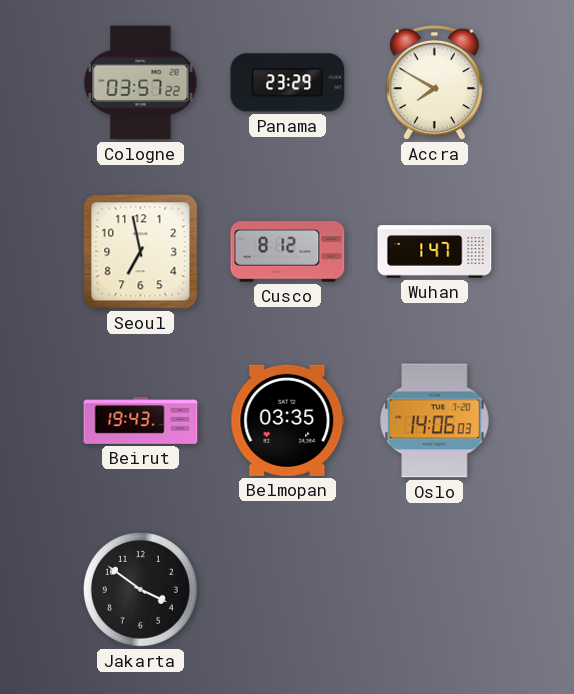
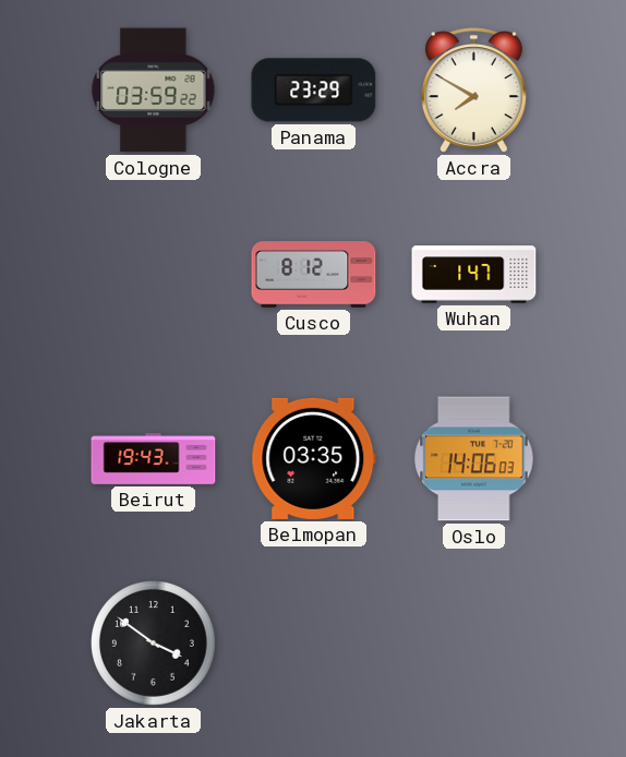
Cologne: 03:57 -> 03:59
Seoul: 6:58 -> none
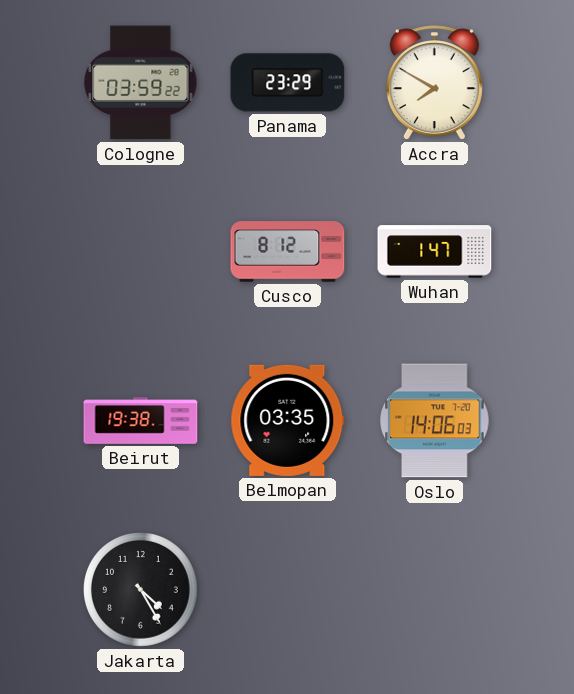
Beirut: 19:43 -> 19:38
Jakarta: 3:51 -> 4:25
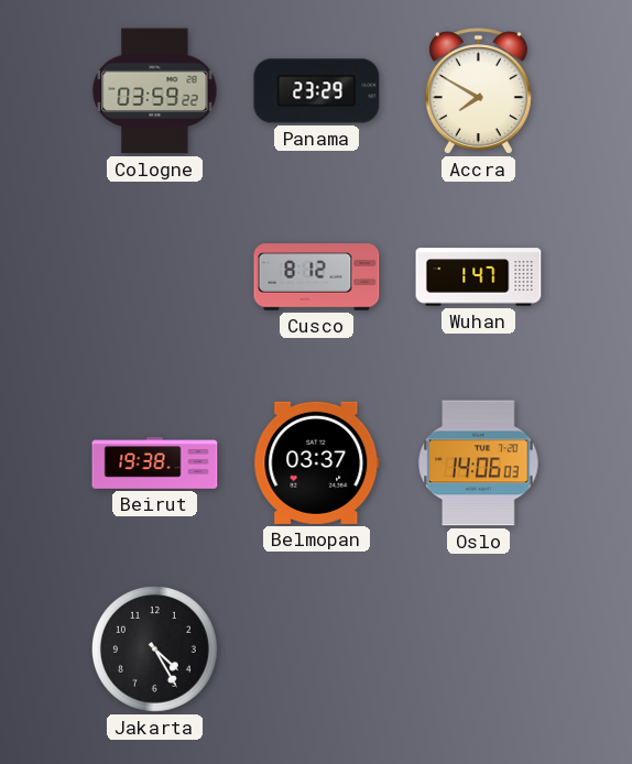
Belmopan: 03:35 -> 03:37
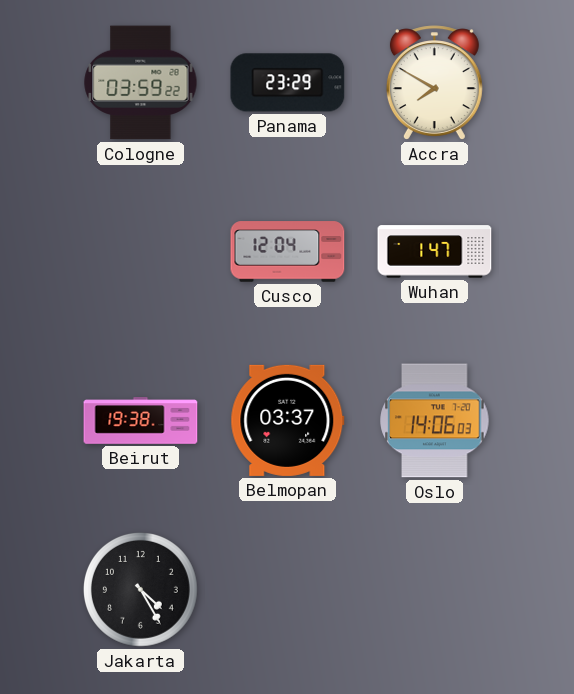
Cusco: 8:12 -> 12:04
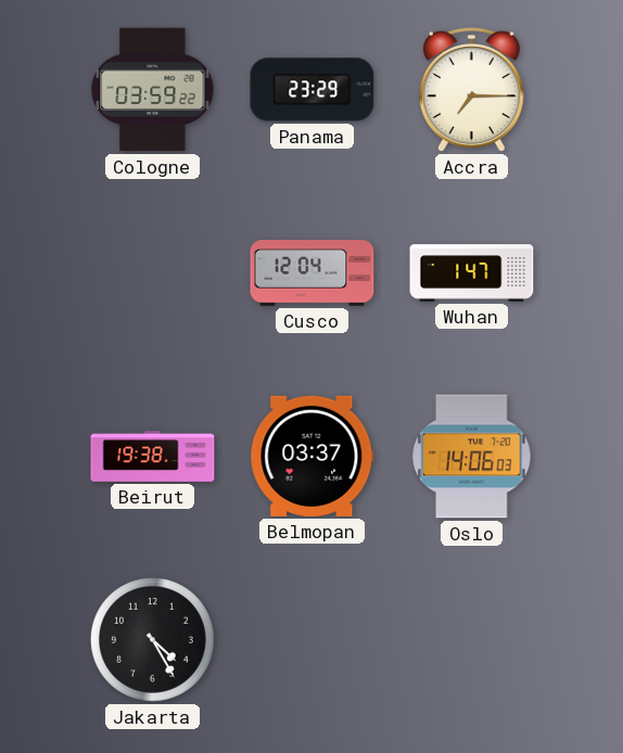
Accra: 7:50 -> 7:15
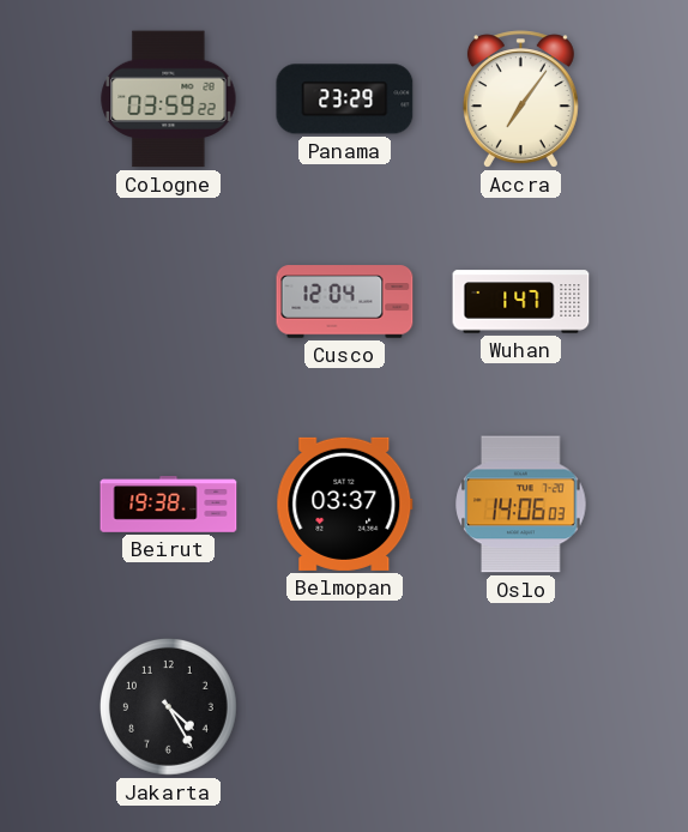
Accra: 7:15 -> 7:06
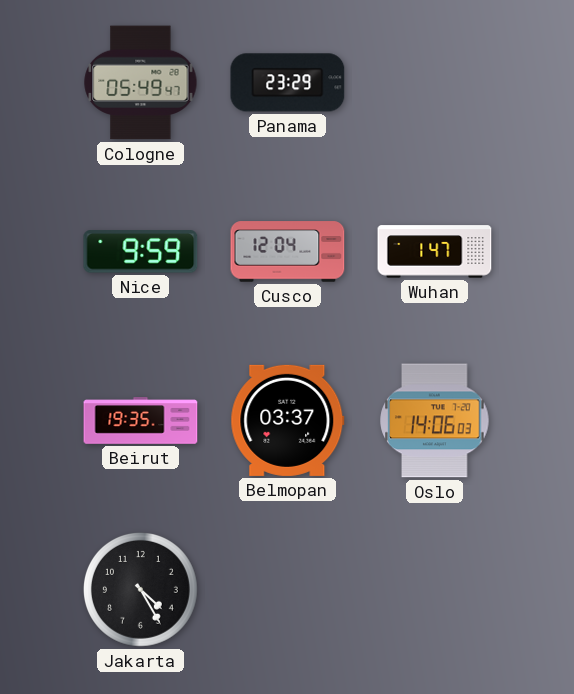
Cologne: 03:59 -> 05:49
Accra: 7:06 -> none
Nice: none -> 9:59
Beirut: 19:38 -> 19:35
